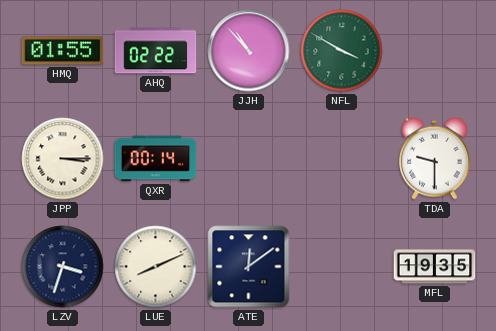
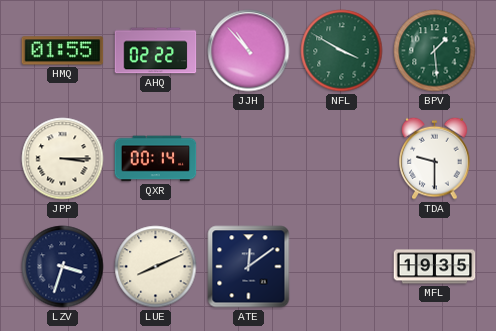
BPV: none -> 1:29
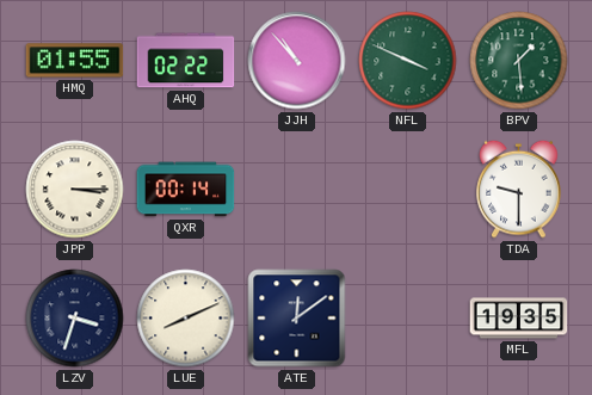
NFL: 3:50 -> 3:49
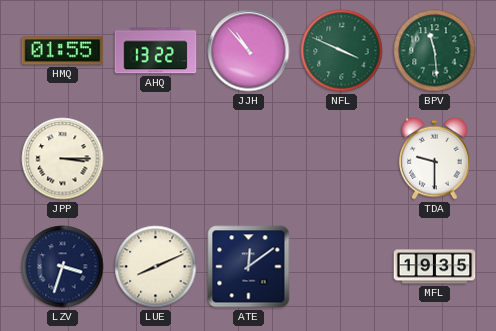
AHQ: 02:22 -> 13:22
BPV: 1:29 -> 11:29
QXR: 00:14 -> none
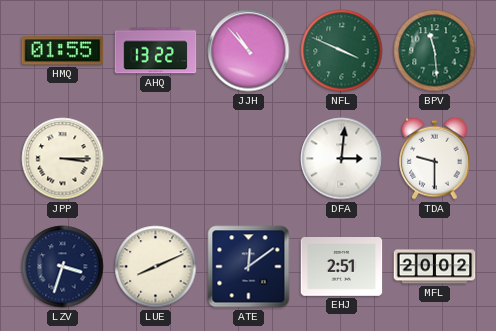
DFA: none -> 3:01
EHJ: none -> 2:51
MFL: 19:35 -> 20:02
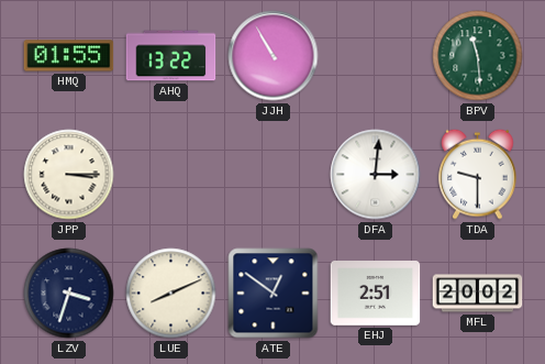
JJH: 10:53 -> 10:55
NFL: 3:49 -> none
ATE: 12:09 -> 12:51
